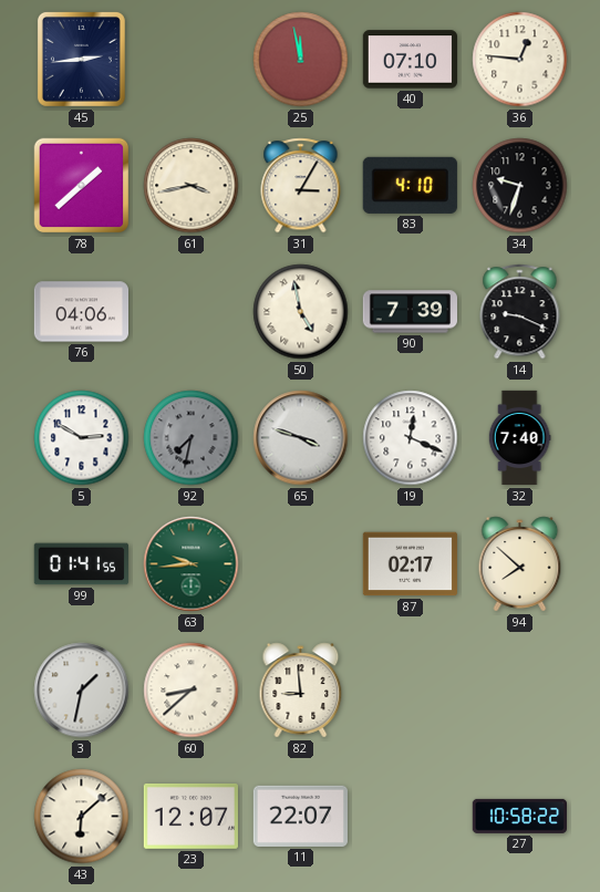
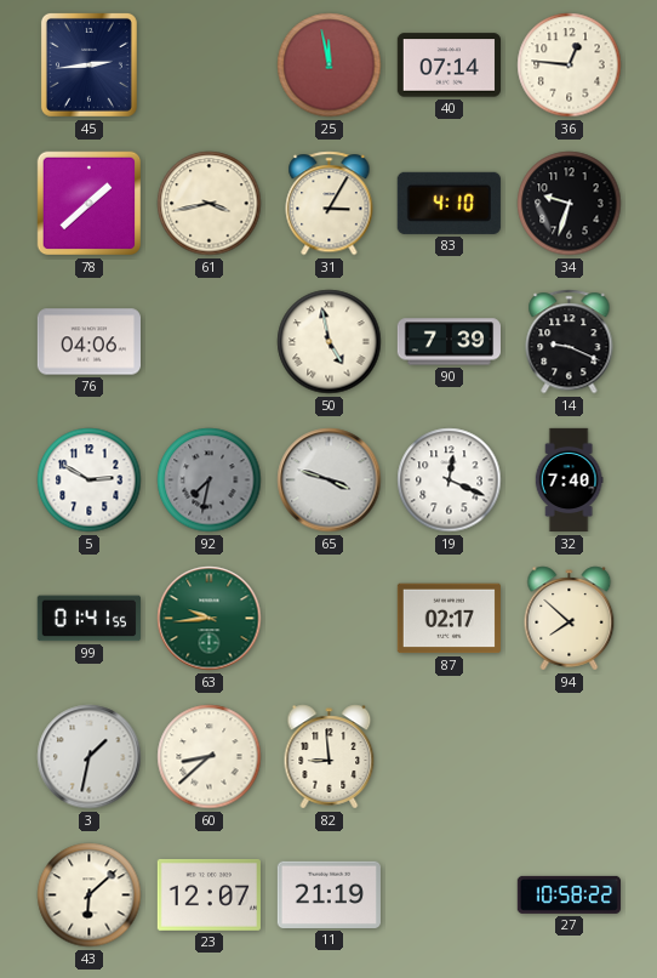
40: 07:10 -> 07:14
11: 22:07 -> 21:19
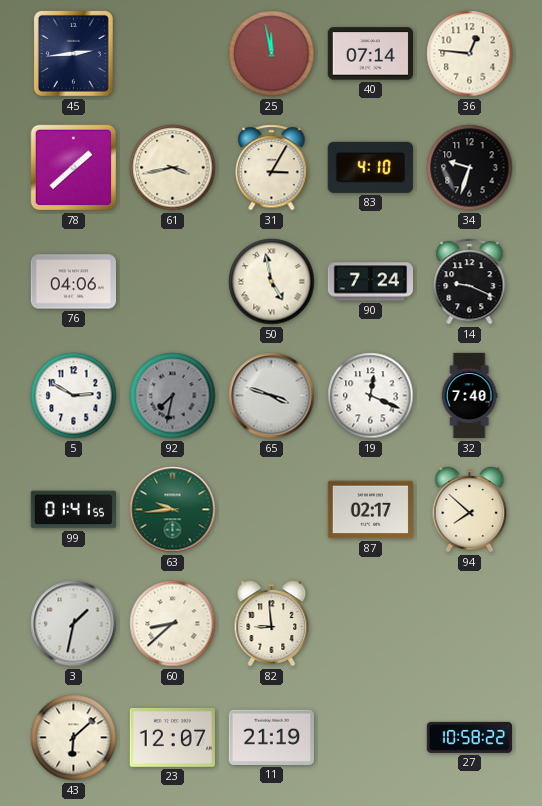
90: 7:39 -> 7:24
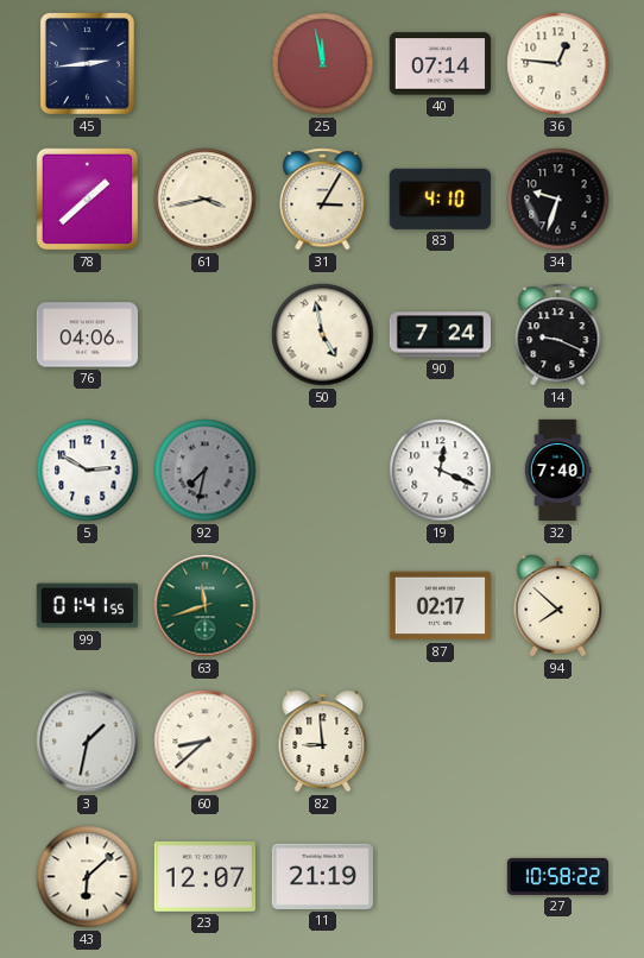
65: 3:48 -> none
63: 9:44 -> 11:42
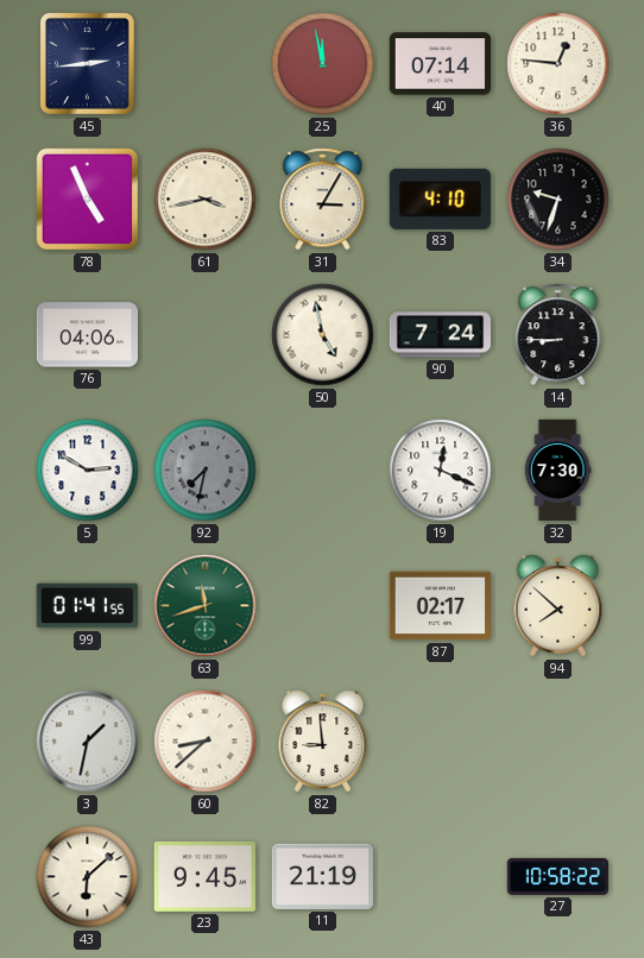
78: 1:38 -> 4:56
14: 9:19 -> 8:45
32: 7:40 -> 7:30
23: 12:07 -> 9:45
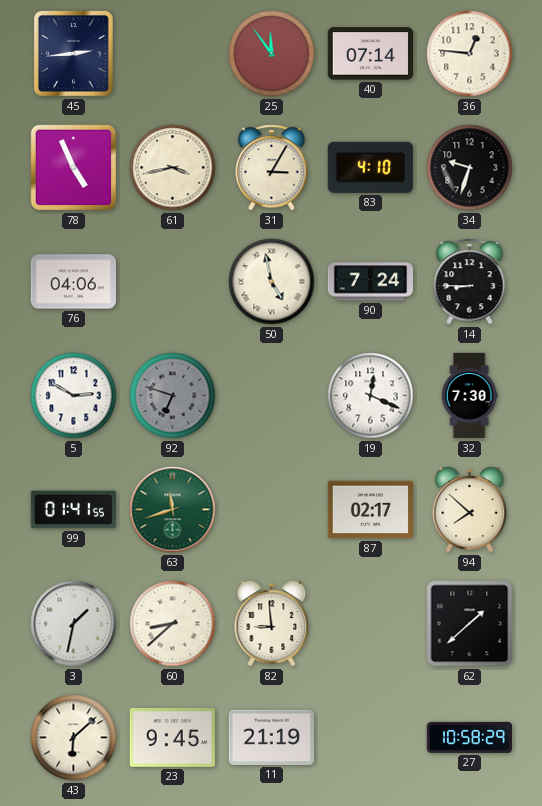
25: 11:58 -> 11:54
92: 7:32 -> 6:48
62: none -> 1:38
27: 10:58:22 -> 10:58:29
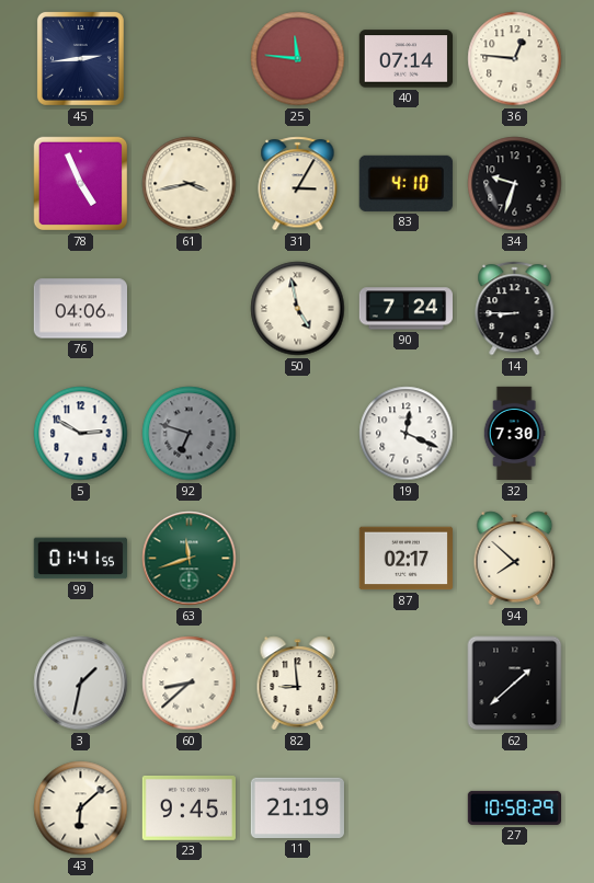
25: 11:54 -> 11:46
